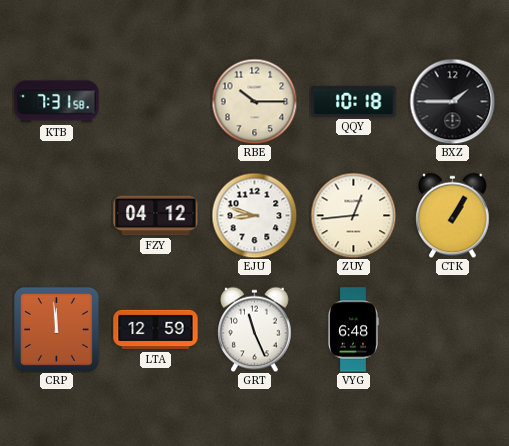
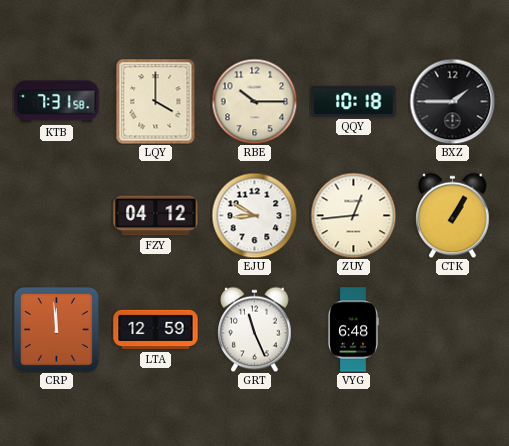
LQY: none -> 4:00
EJU: 8:48 -> 8:50
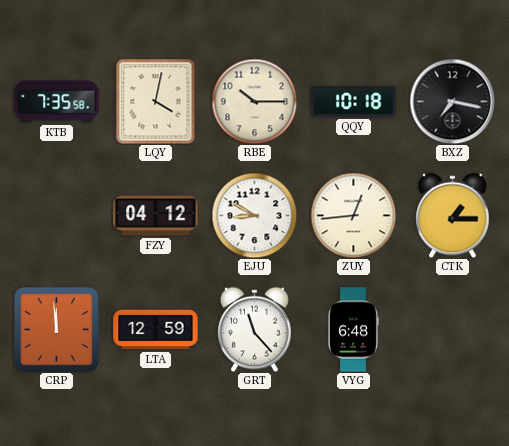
KTB: 7:31 -> 7:35
LQY: 4:00 -> 4:02
BXZ: 1:45 -> 7:17
CTK: 1:05 -> 1:15
GRT: 11:26 -> 11:23
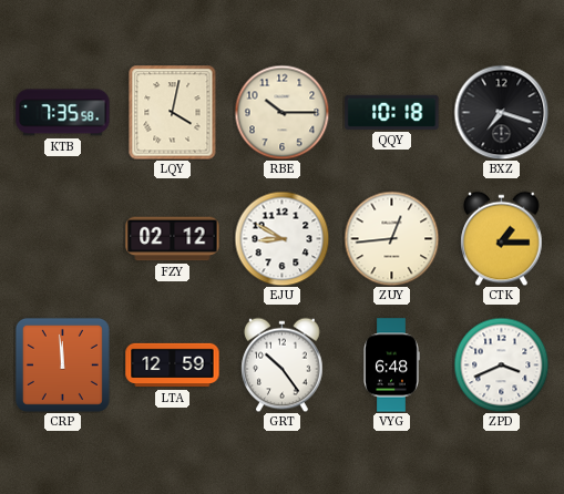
BXZ: 7:17 -> 7:18
FZY: 04:12 -> 02:12
GRT: 11:23 -> 10:24
ZPD: none -> 3:41
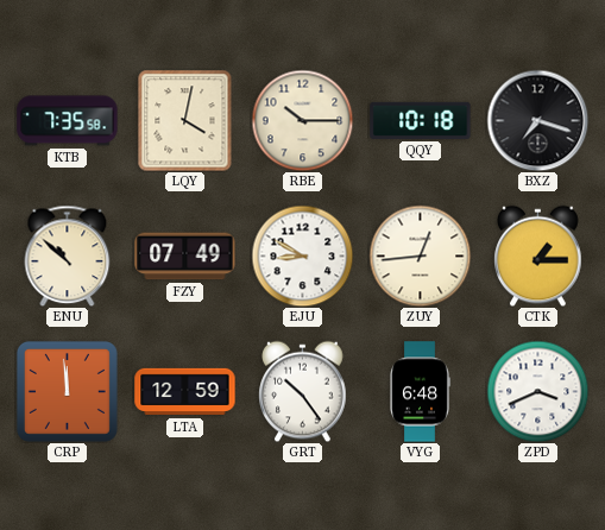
ENU: none -> 10:52
FZY: 02:12 -> 07:49
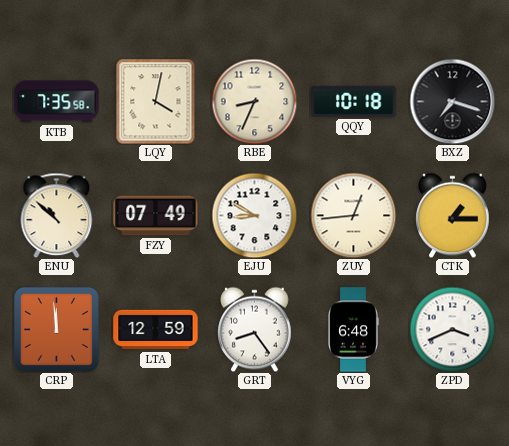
RBE: 10:15 -> 8:34
GRT: 10:24 -> 8:24
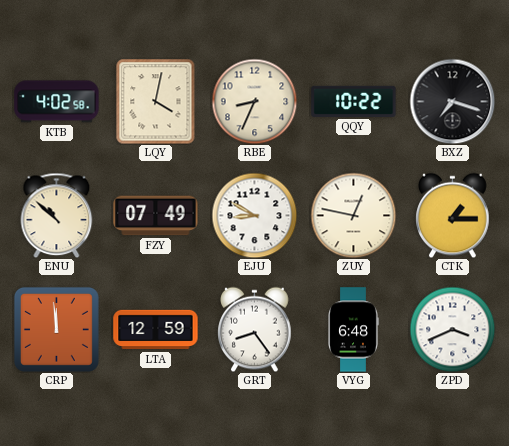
KTB: 7:35 -> 4:02
QQY: 10:18 -> 10:22
ZUY: 12:44 -> 12:47
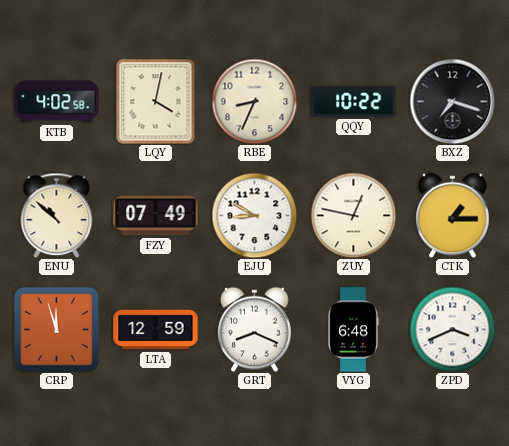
CRP: 11:59 -> 11:57
GRT: 8:24 -> 8:19
